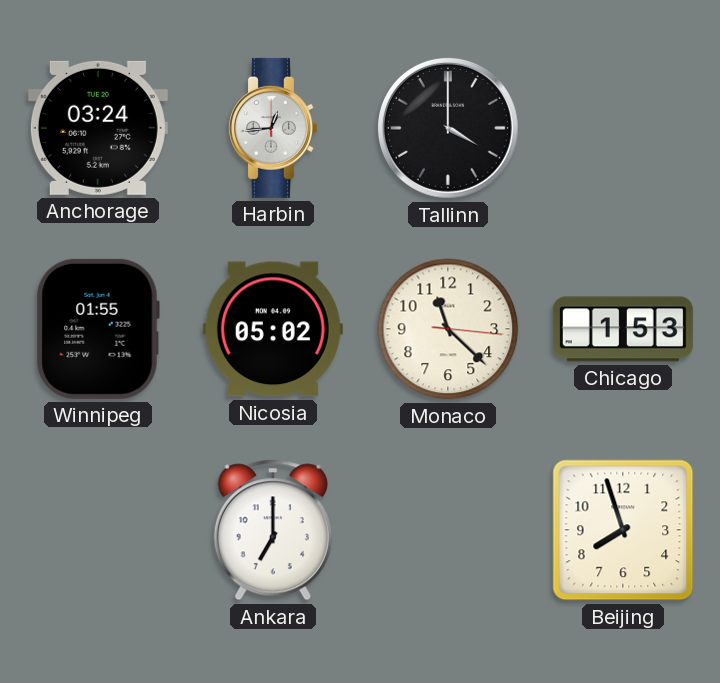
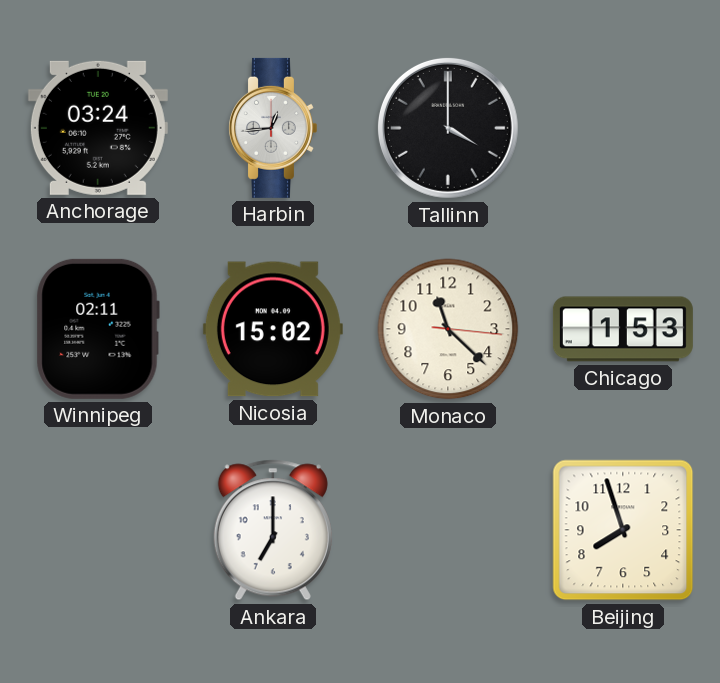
Winnipeg: 01:55 -> 02:11
Nicosia: 05:02 -> 15:02
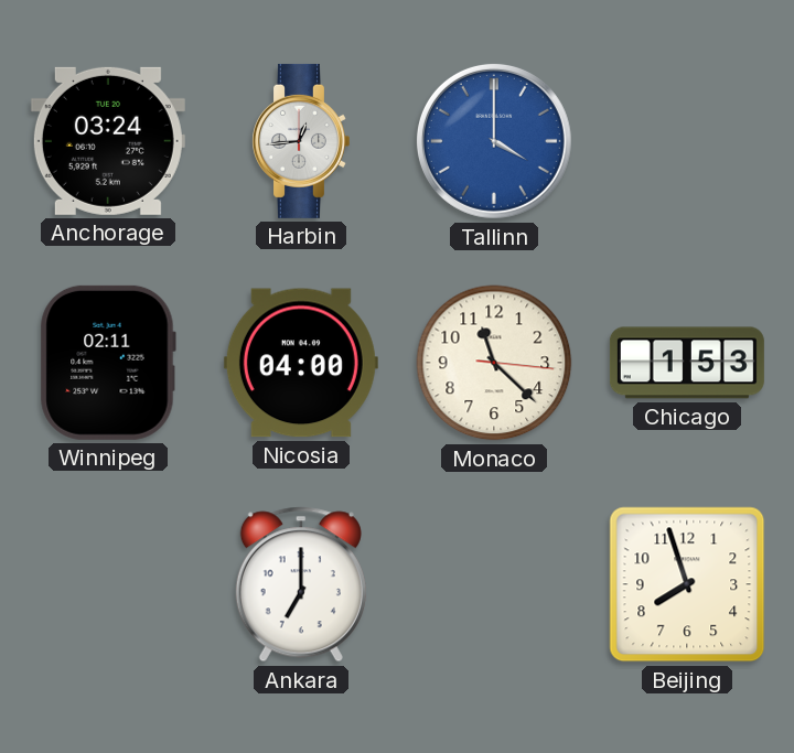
Tallinn dial: black -> blue
Nicosia: 15:02 -> 04:00
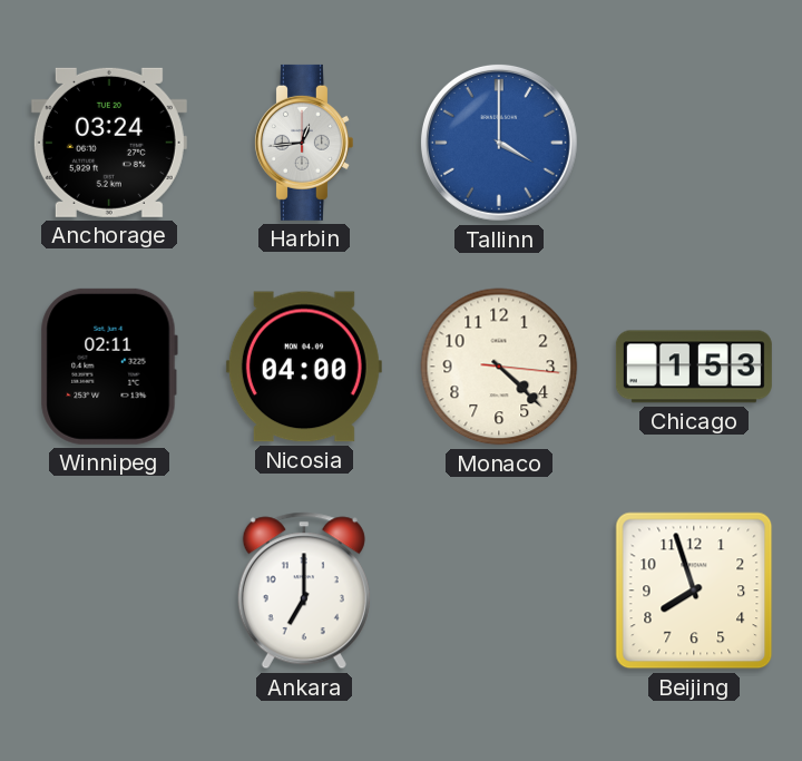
Monaco: 11:22 -> 4:22
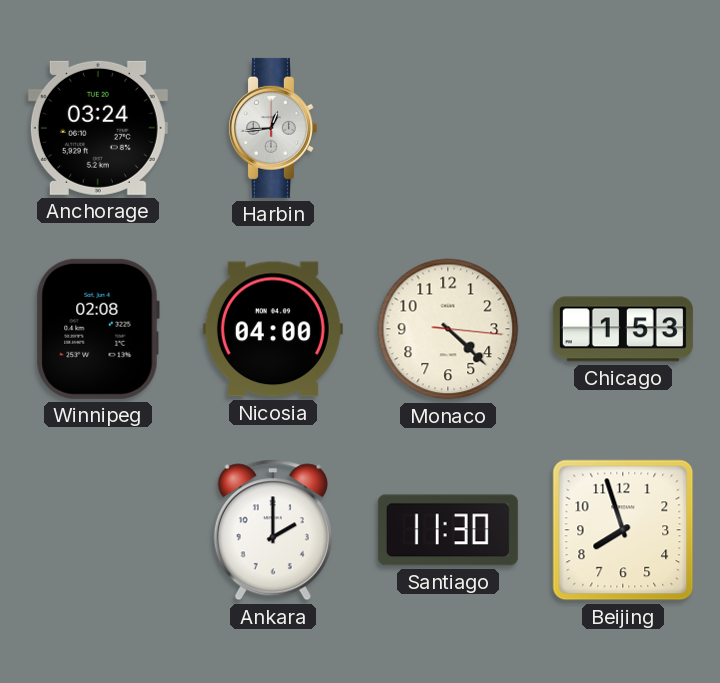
Tallinn: 4:00 -> none
Winnipeg: 02:11 -> 02:08
Ankara: 7:00 -> 2:00
Santiago: none -> 11:30
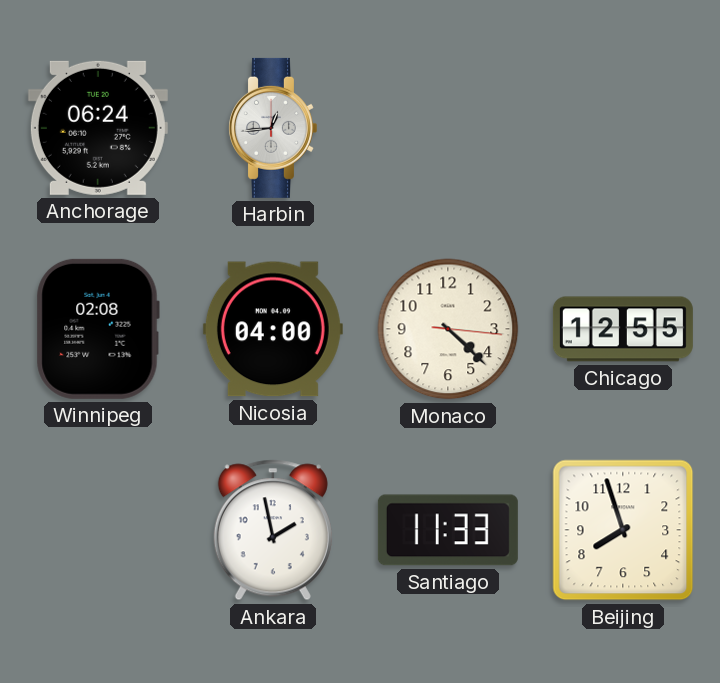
Anchorage: 03:24 -> 06:24
Chicago: 1:53 -> 12:55
Ankara: 2:00 -> 1:58
Santiago: 11:30 -> 11:33
